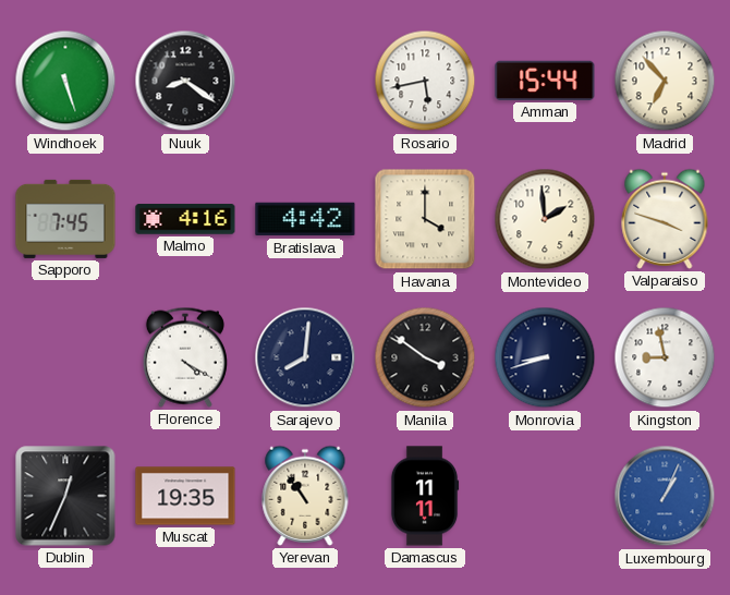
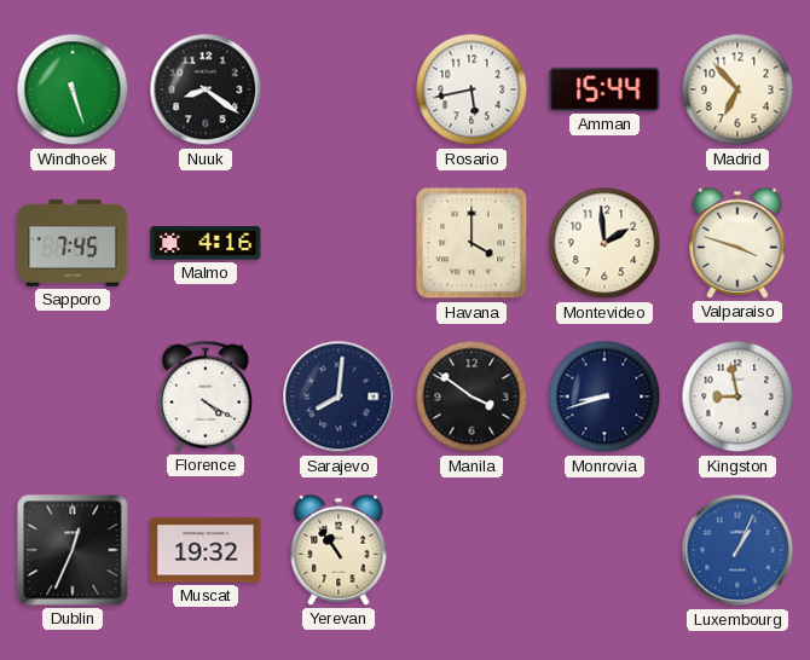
Bratislava: 4:42 -> none
Muscat: 19:35 -> 19:32
Damascus: 11:11 -> none
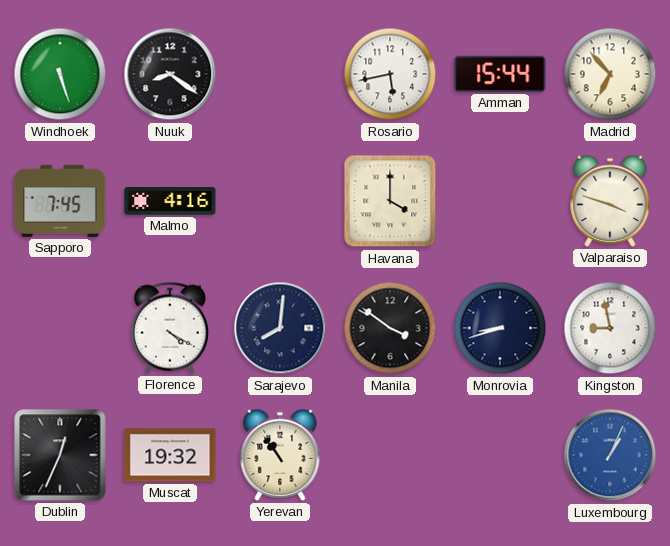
Montevideo: 1:59 -> none
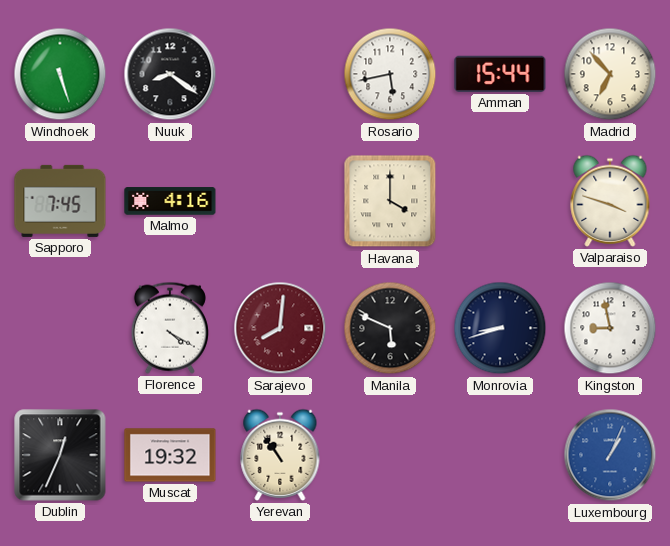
Sarajevo dial: navy -> burgundy
Manila: 3:51 -> 5:49
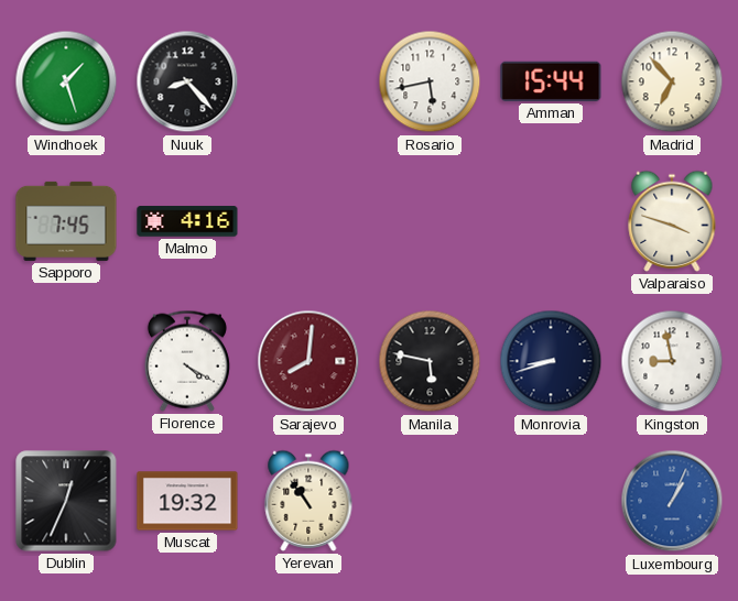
Windhoek: 5:27 -> 1:27
Nuuk: 8:21 -> 8:23
Havana: 4:00 -> none
Manila: 5:49 -> 5:47
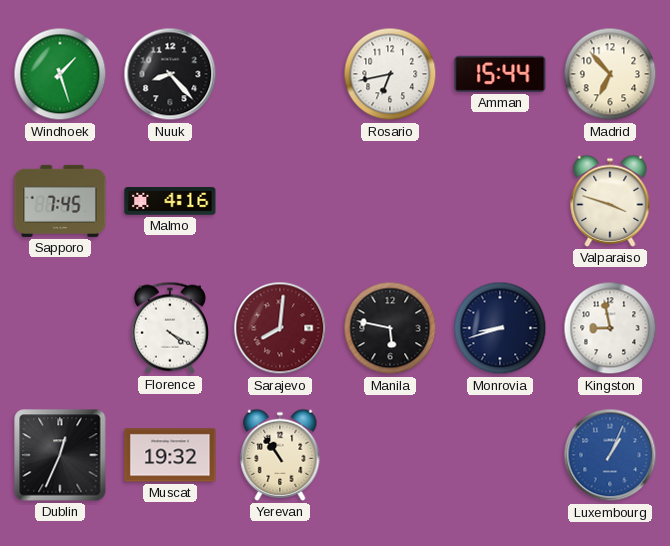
Rosario: 5:43 -> 6:43
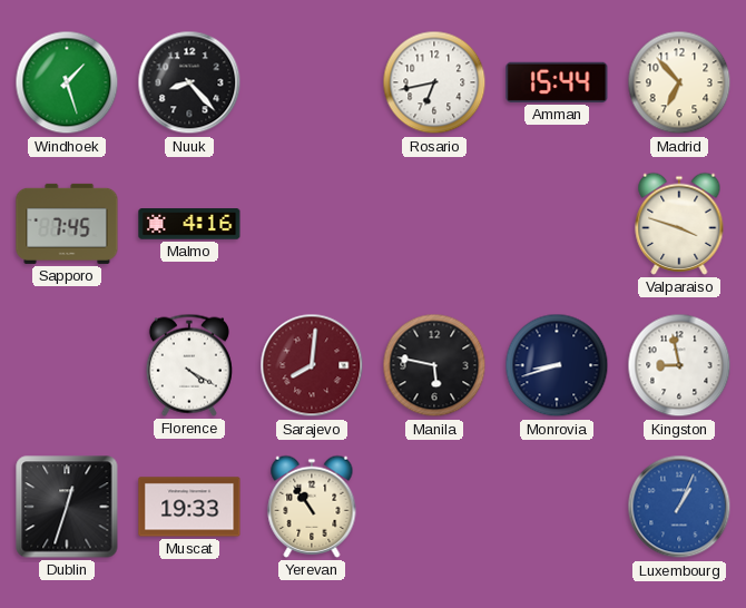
Dublin: 12:34 -> 12:33
Muscat: 19:32 -> 19:33
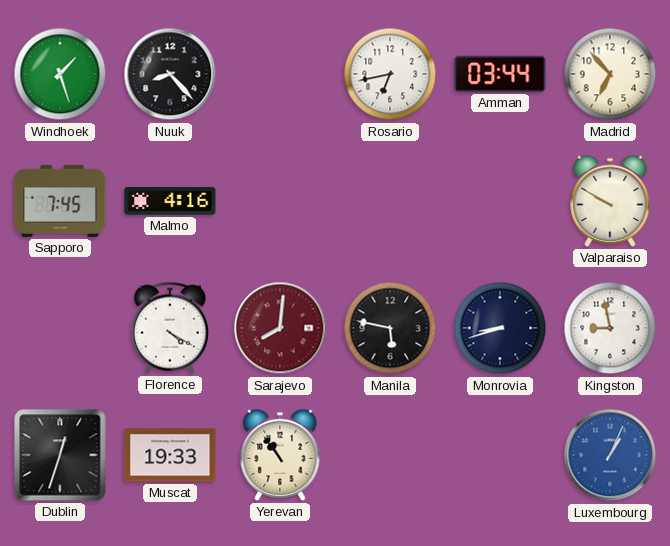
Amman: 15:44 -> 03:44
Valparaiso: 3:48 -> 9:50
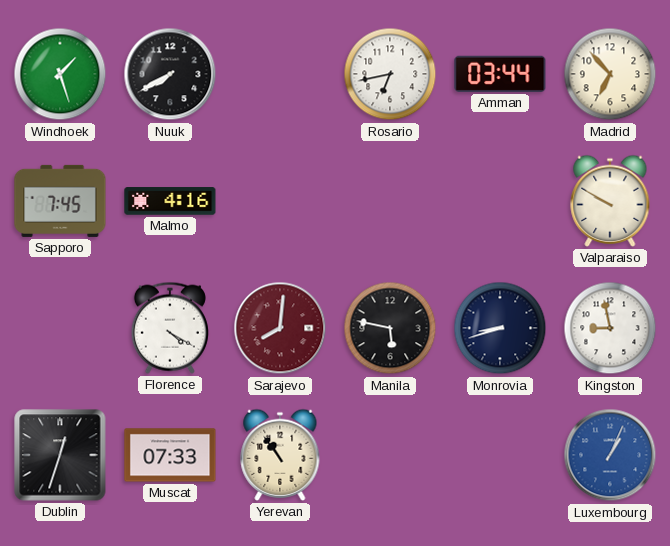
Nuuk: 8:23 -> 7:40
Muscat: 19:33 -> 07:33
